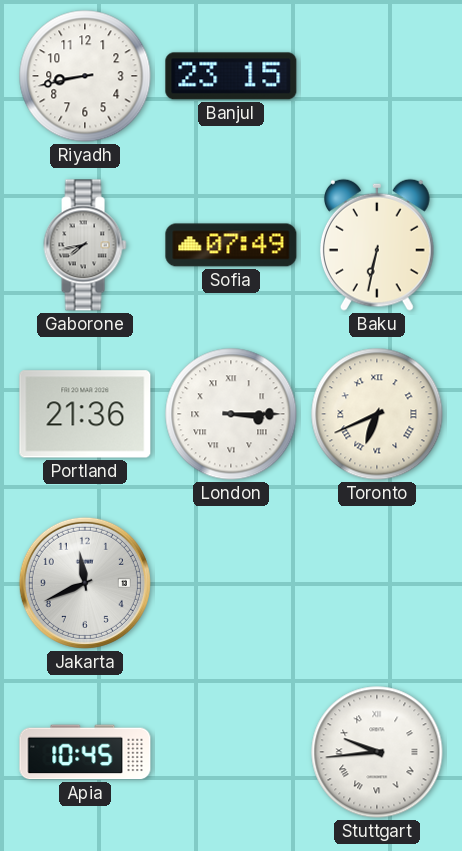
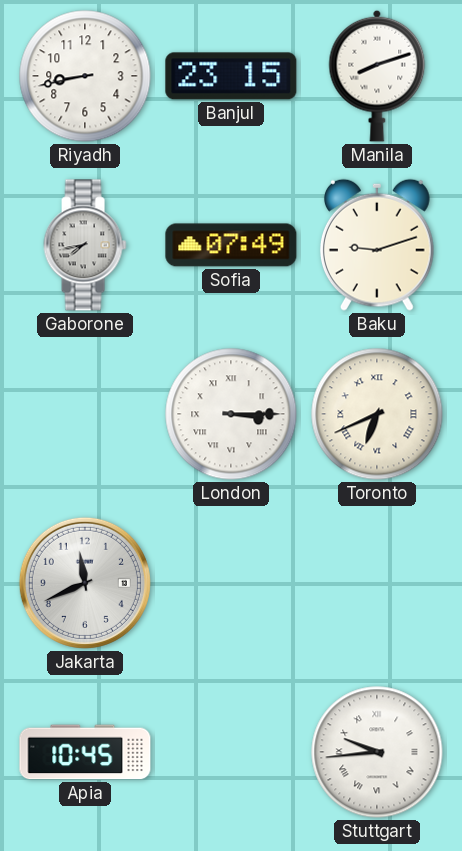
Manila: none -> 8:12
Baku: 6:32 -> 9:12
Portland: 21:36 -> none
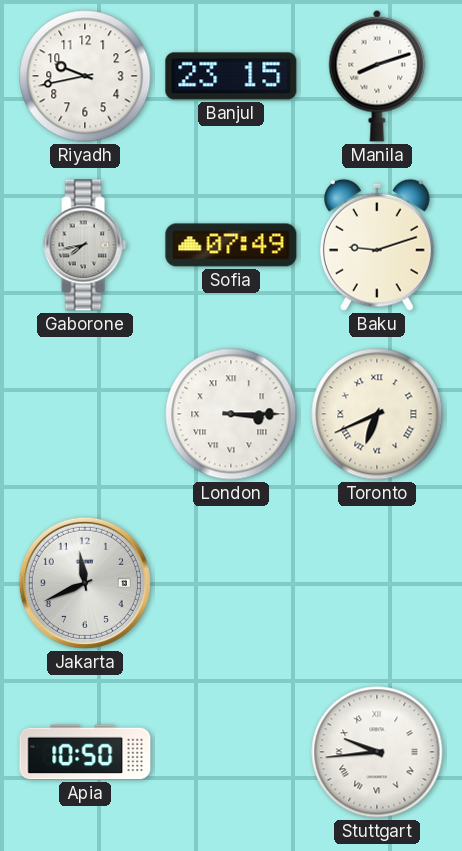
Riyadh: 8:43 -> 9:43
Apia: 10:45 -> 10:50
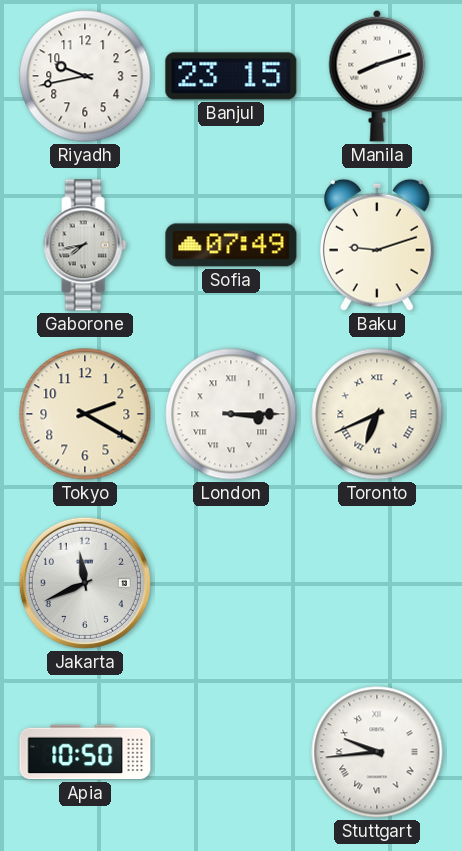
Tokyo: none -> 2:20
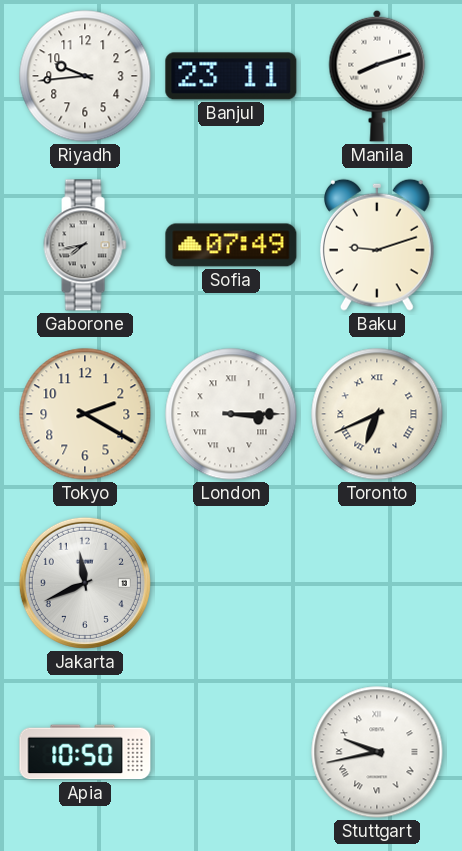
Riyadh: 9:43 -> 9:44
Banjul: 23:15 -> 23:11
Stuttgart: 9:44 -> 9:43
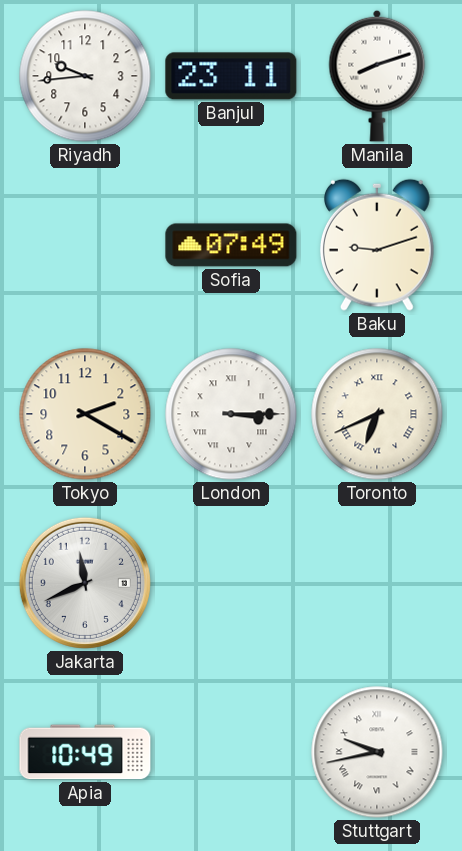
Gaborone: 7:43 -> none
Apia: 10:50 -> 10:49
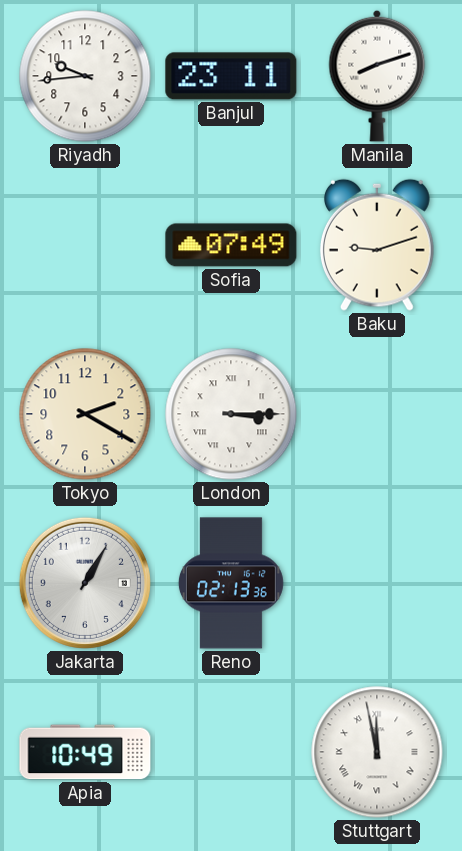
Toronto: 6:41 -> none
Jakarta: 11:41 -> 1:05
Reno: none -> 02:13
Stuttgart: 9:43 -> 11:58
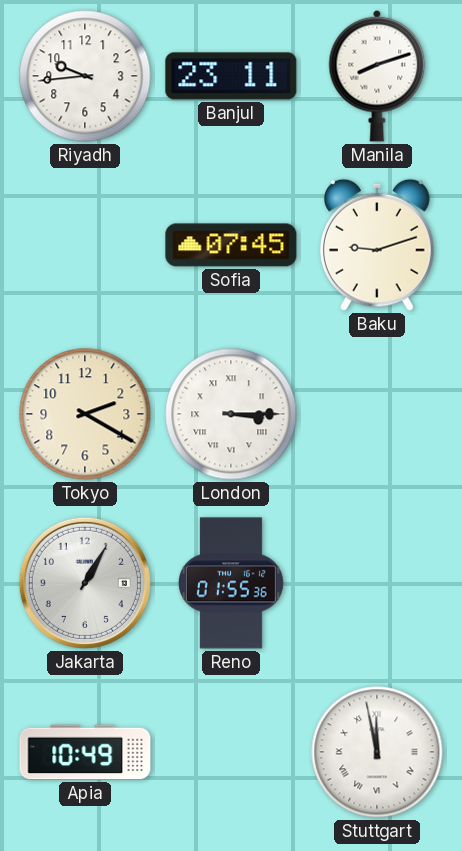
Sofia: 07:49 -> 07:45
Reno: 02:13 -> 01:55
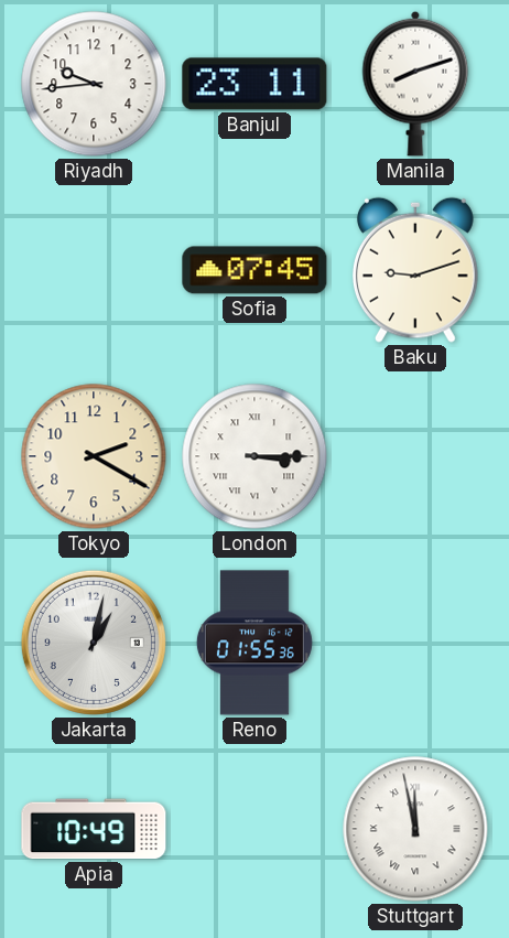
Jakarta: 1:05 -> 1:02
